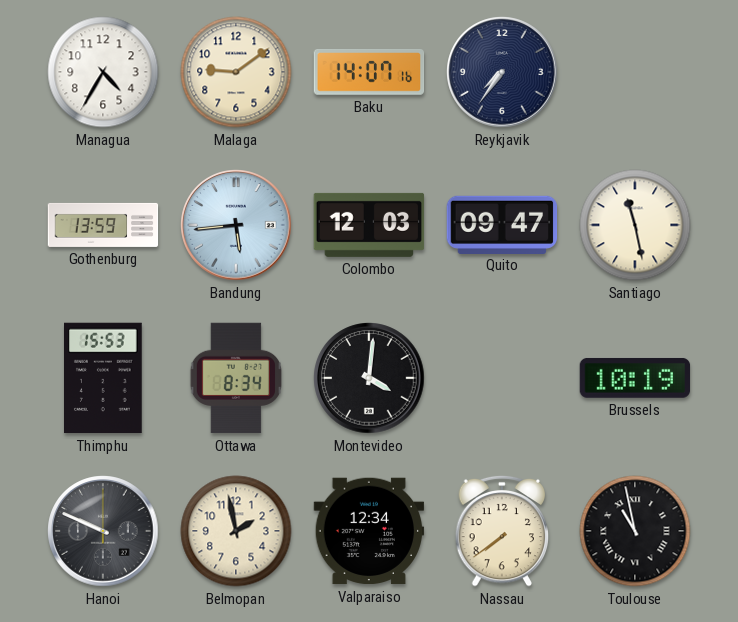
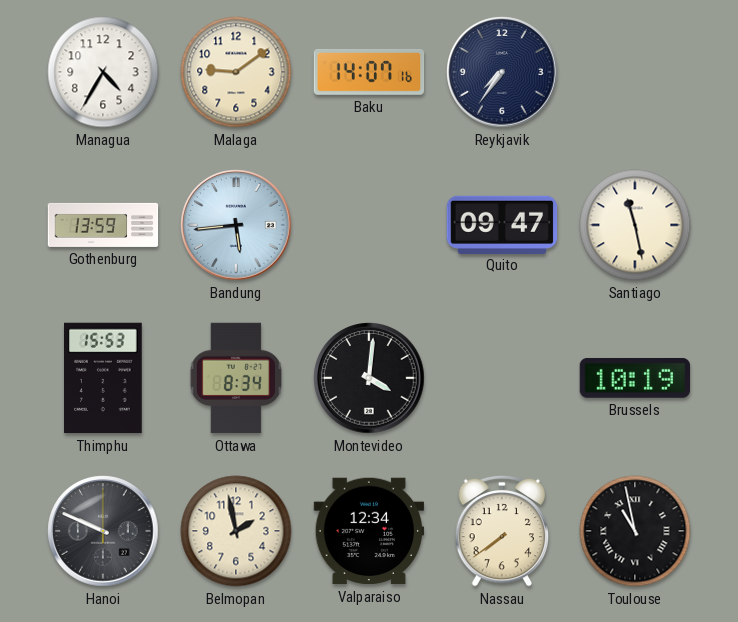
Colombo: 12:03 -> none
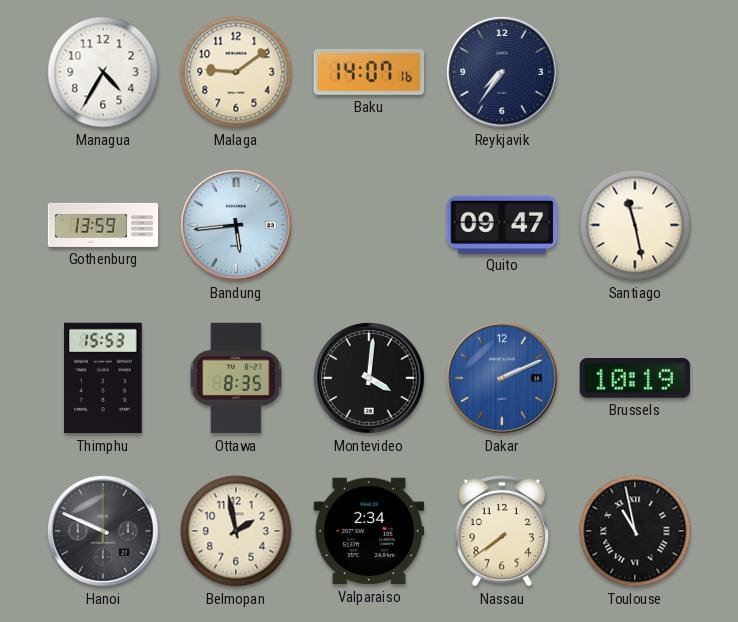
Ottawa: 8:34 -> 8:35
Dakar: none -> 2:11
Valparaiso: 12:34 -> 2:34
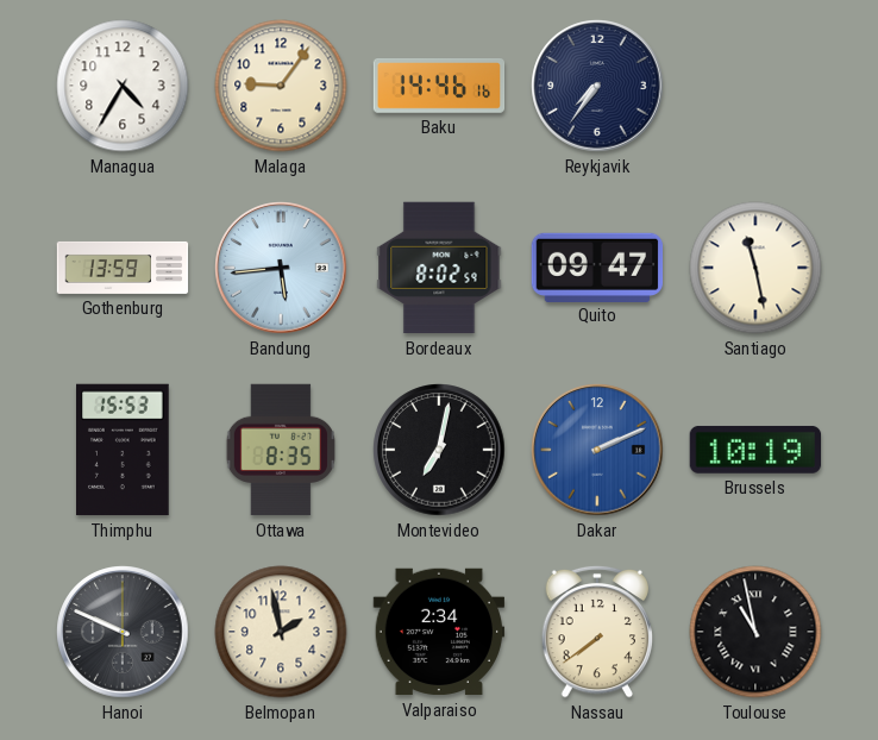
Malaga: 9:09 -> 9:06
Baku: 14:07 -> 14:46
Bordeaux: none -> 8:02
Montevideo: 4:01 -> 7:02
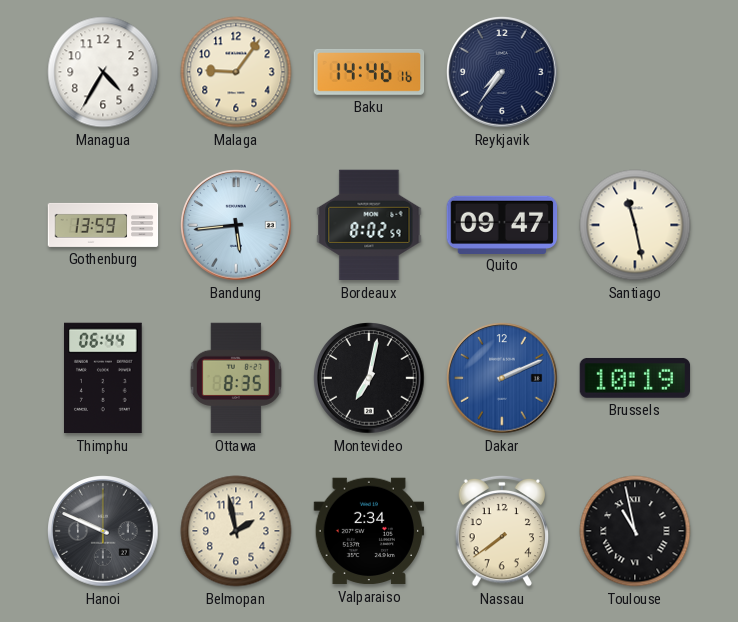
Thimphu: 15:53 -> 06:44
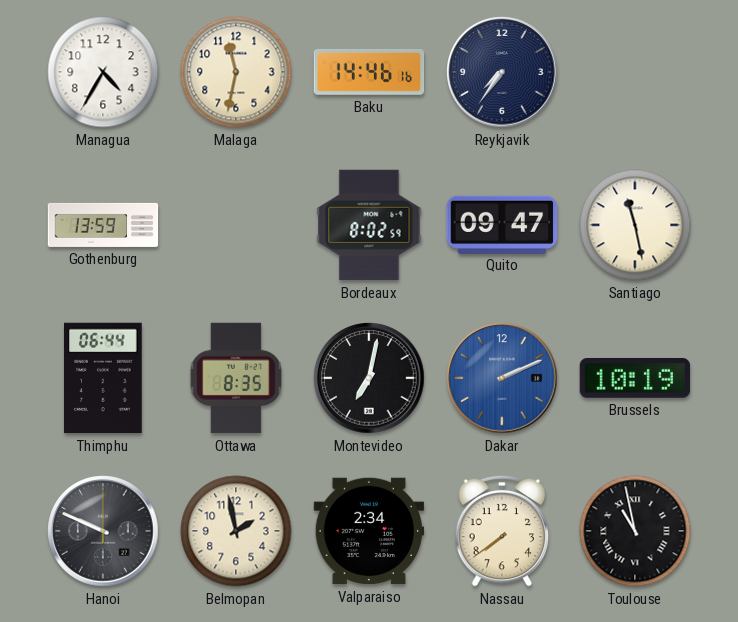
Malaga: 9:06 -> 11:32
Bandung: 5:44 -> none
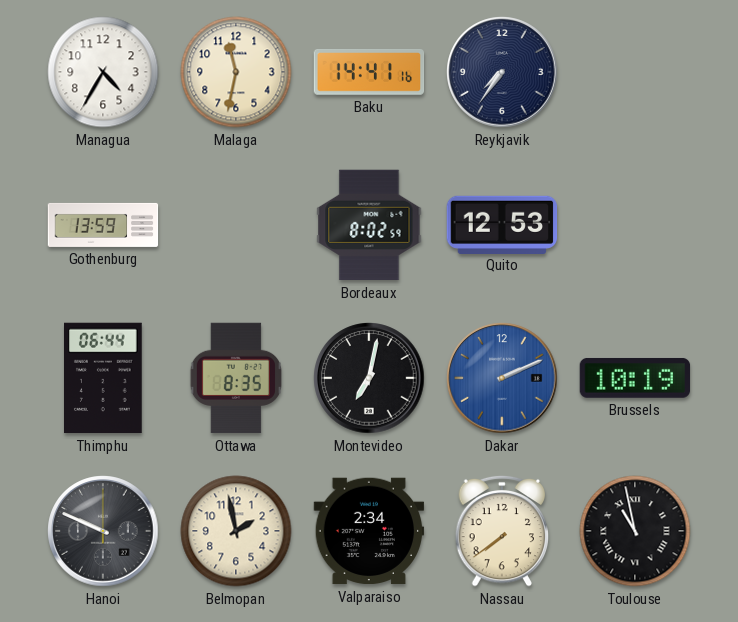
Baku: 14:46 -> 14:41
Quito: 09:47 -> 12:53
Santiago: 11:28 -> none
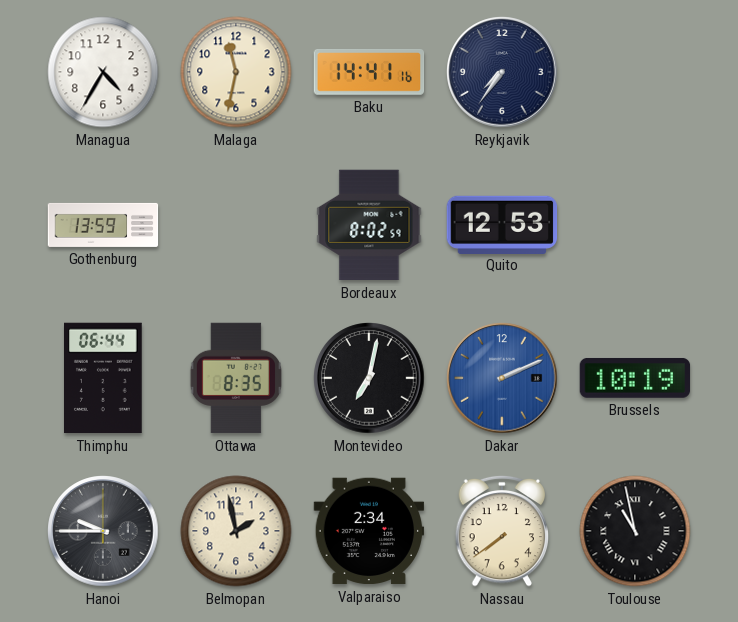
Hanoi: 9:49 -> 9:45
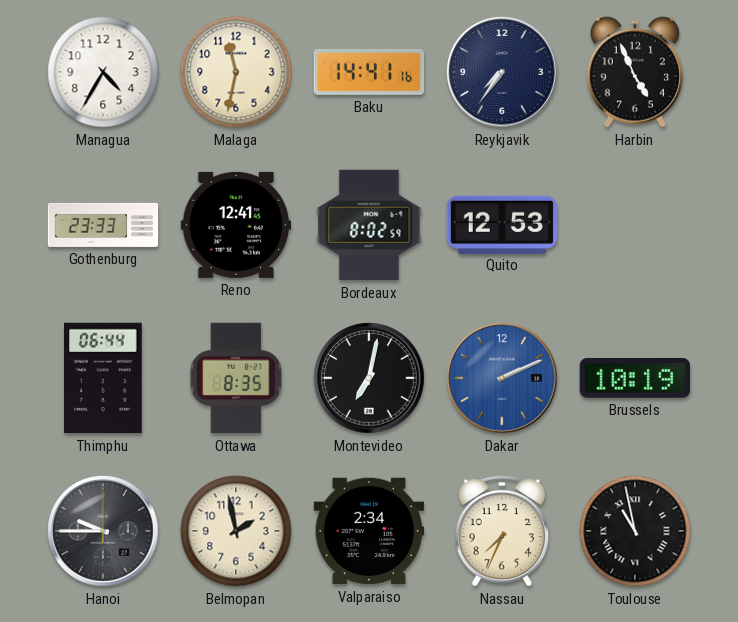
Harbin: none -> 4:56
Gothenburg: 13:59 -> 23:33
Reno: none -> 12:41
Nassau: 7:39 -> 7:34
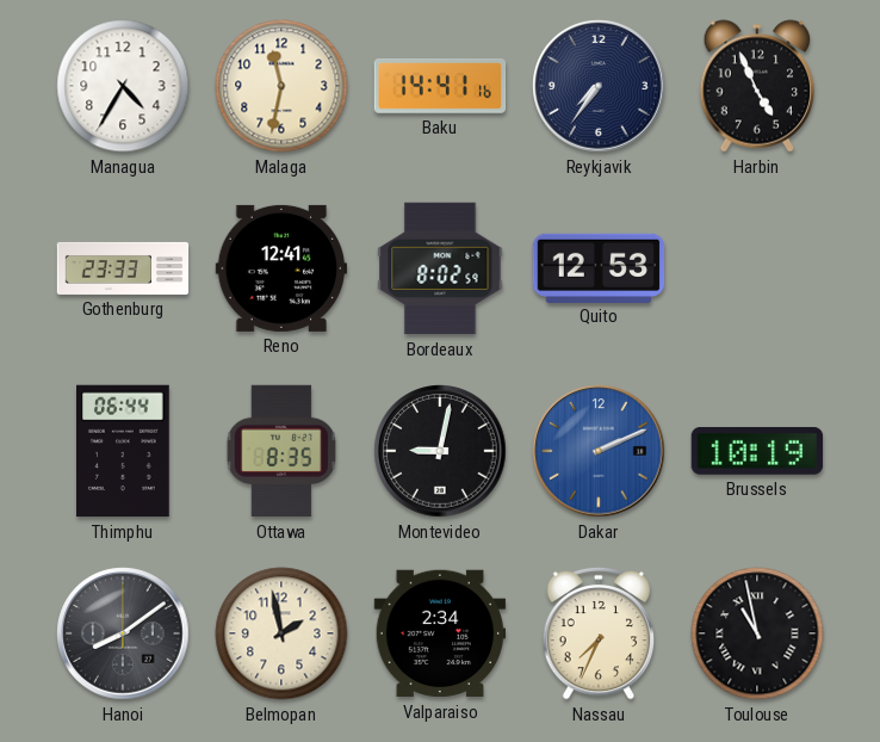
Montevideo: 7:02 -> 9:02
Hanoi: 9:45 -> 8:09
